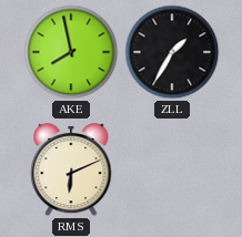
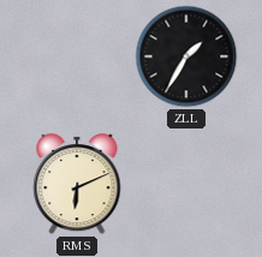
AKE: 7:58 -> none
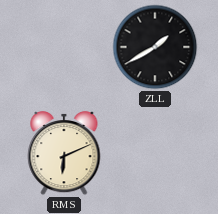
ZLL: 1:35 -> 1:40
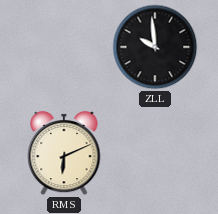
ZLL: 1:40 -> 9:59
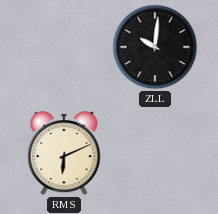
ZLL: 9:59 -> 10:01
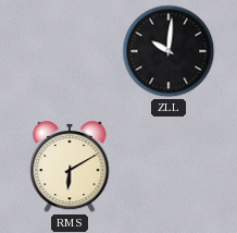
RMS: 6:11 -> 6:10
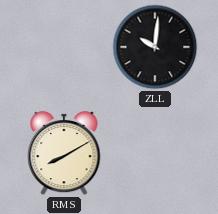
RMS: 6:10 -> 8:10
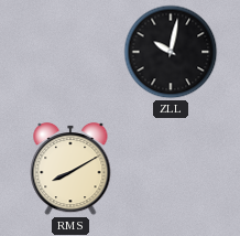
ZLL: 10:01 -> 10:02
